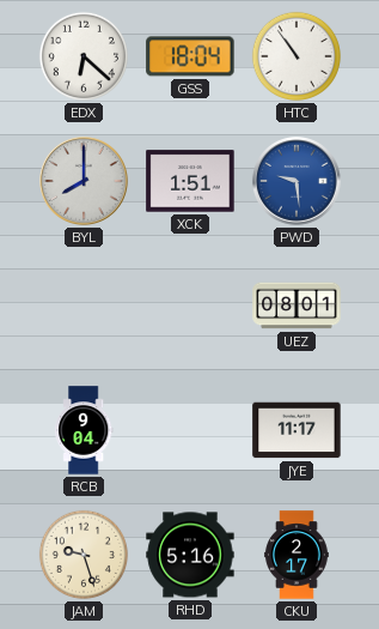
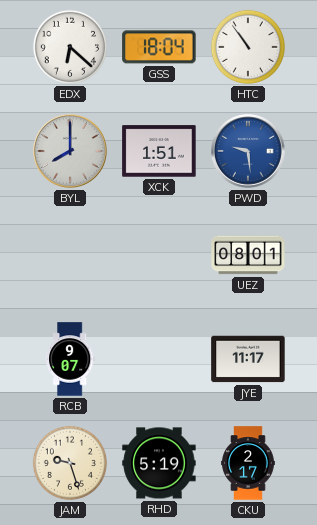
RCB: 9:04 -> 9:07
RHD: 5:16 -> 5:19
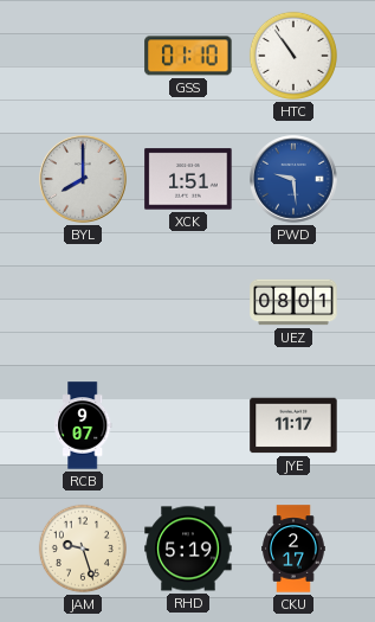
EDX: 6:22 -> none
GSS: 18:04 -> 01:10
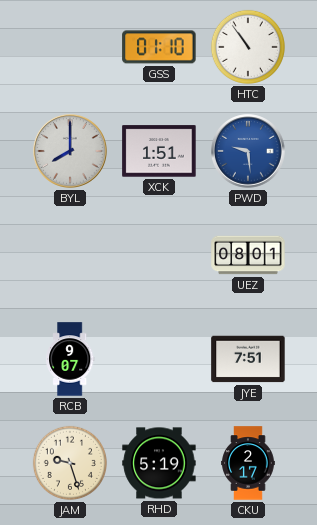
JYE: 11:17 -> 7:51
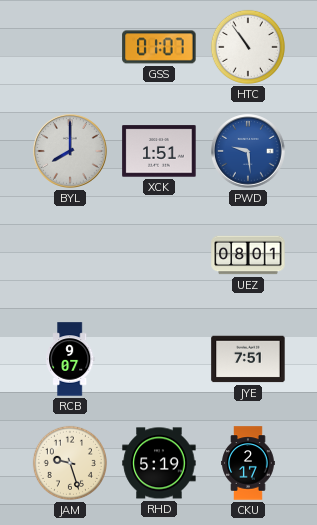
GSS: 01:10 -> 01:07
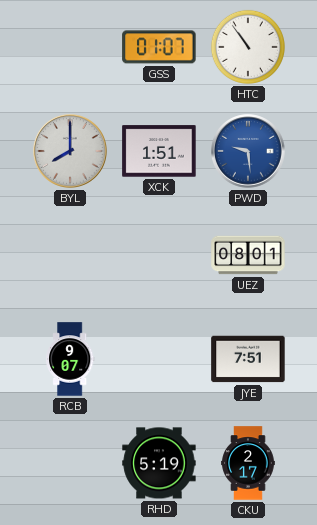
JAM: 9:27 -> none
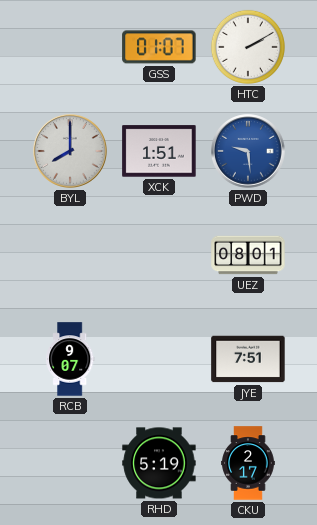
HTC: 10:54 -> 2:10
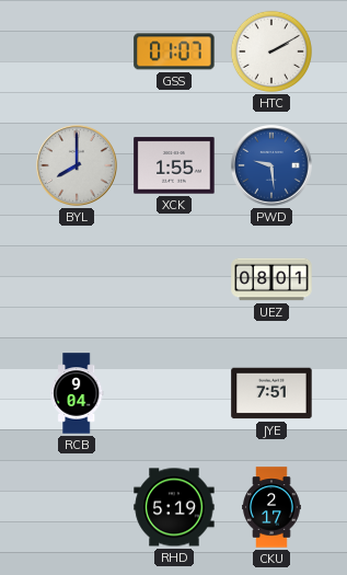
XCK: 1:51 -> 1:55
RCB: 9:07 -> 9:04
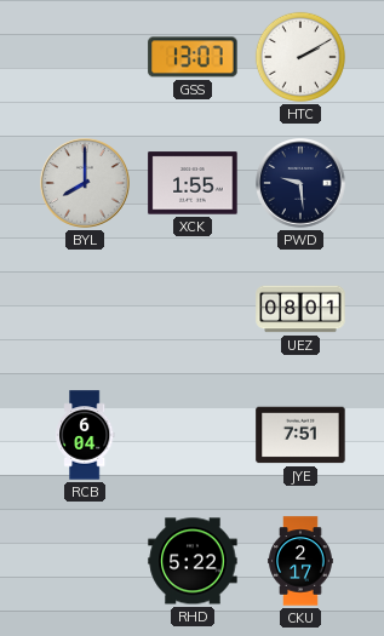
GSS: 01:07 -> 13:07
PWD dial: blue -> navy
RCB: 9:04 -> 6:04
RHD: 5:19 -> 5:22
